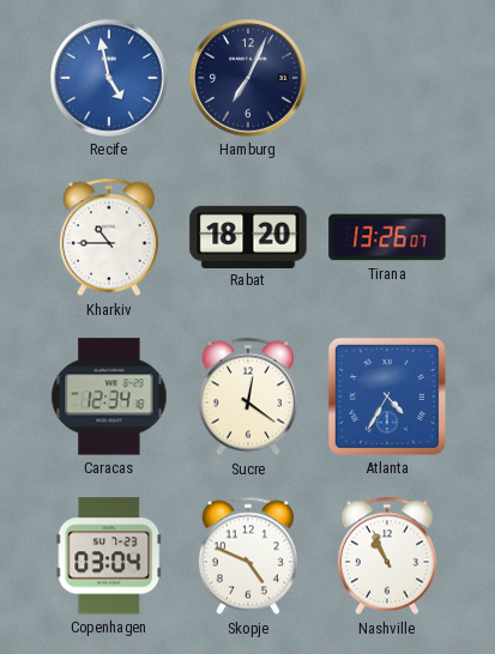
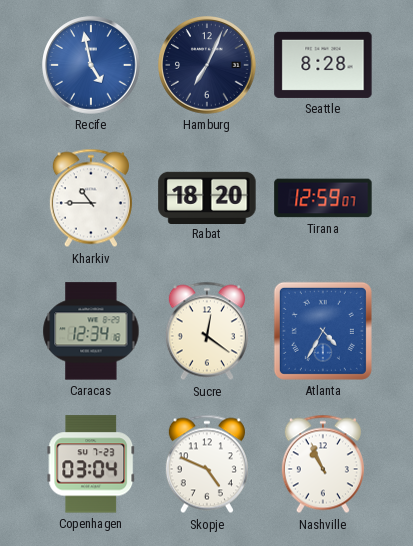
Seattle: none -> 8:28
Tirana: 13:26 -> 12:59
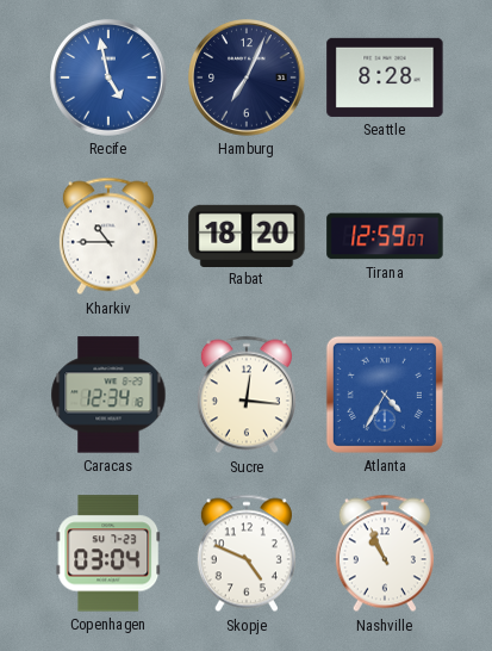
Sucre: 12:21 -> 12:16
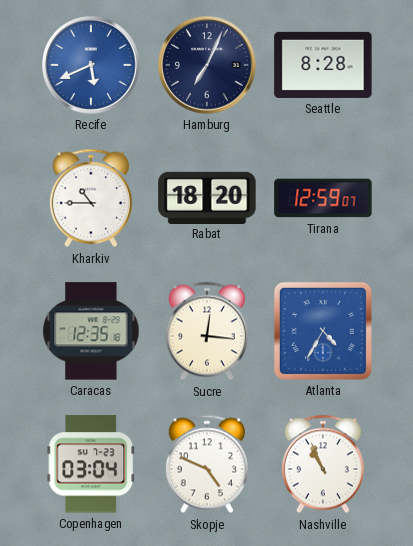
Recife: 4:58 -> 5:41
Caracas: 12:34 -> 12:35
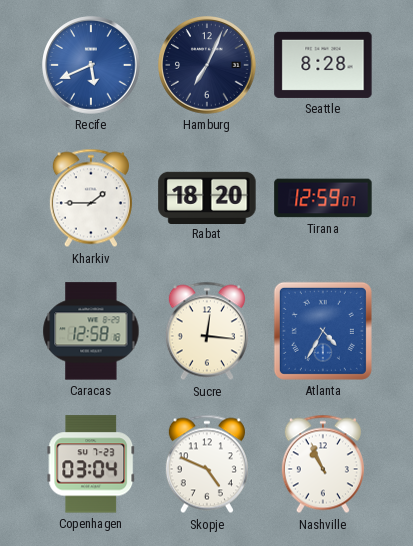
Kharkiv: 10:45 -> 1:45
Caracas: 12:35 -> 12:58
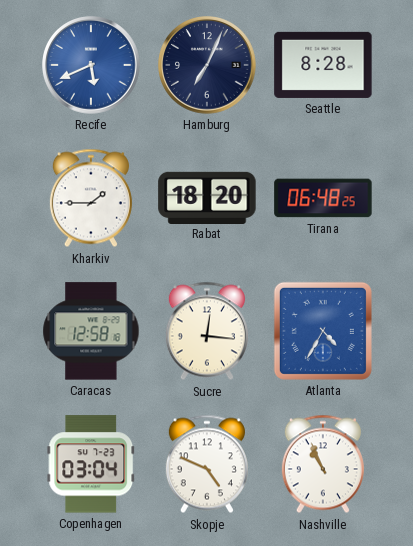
Tirana: 12:59 -> 06:48
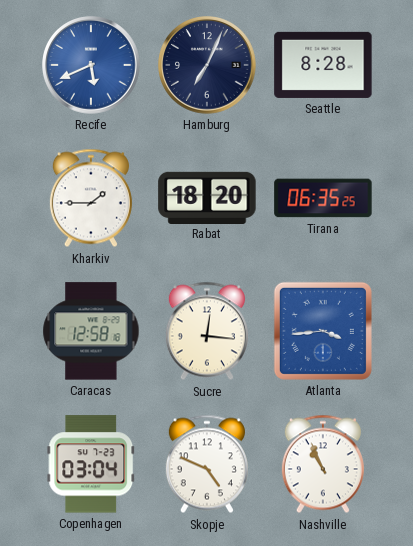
Tirana: 06:48 -> 06:35
Atlanta: 4:35 -> 3:44
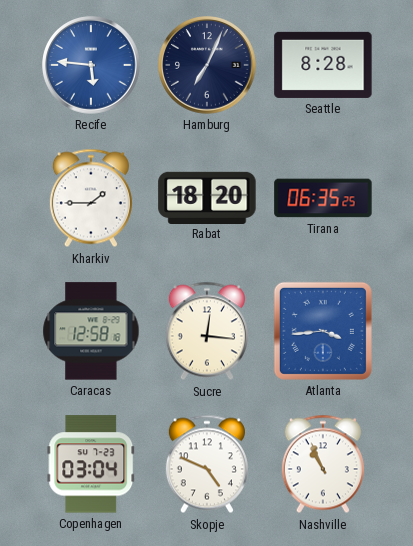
Recife: 5:41 -> 5:46
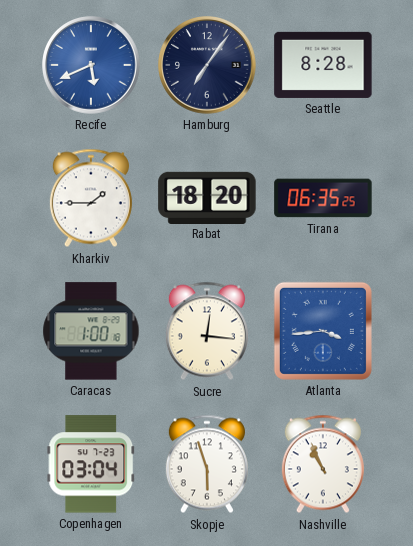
Recife: 5:46 -> 5:41
Hamburg: 7:04 -> 7:06
Caracas: 12:58 -> 1:00
Skopje: 4:49 -> 5:57
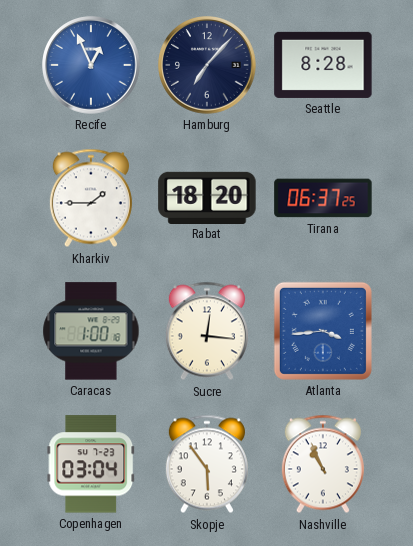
Recife: 5:41 -> 12:56
Hamburg: 7:06 -> 7:07
Tirana: 06:35 -> 06:37
Skopje: 5:57 -> 5:54
